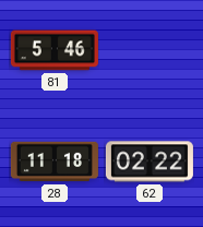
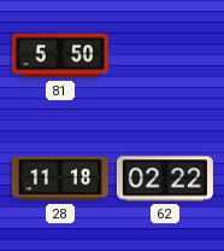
81: 5:46 -> 5:50
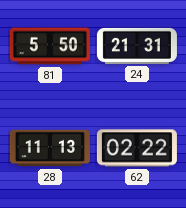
24: none -> 21:31
28: 11:18 -> 11:13
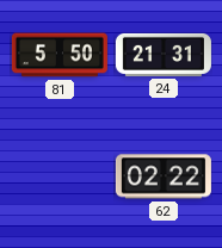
28: 11:13 -> none
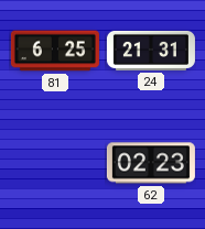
81: 5:50 -> 6:25
62: 02:22 -> 02:23
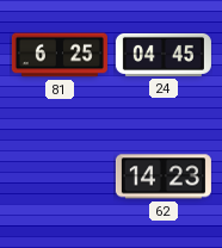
24: 21:31 -> 04:45
62: 02:23 -> 14:23
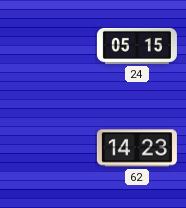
81: 6:25 -> none
24: 04:45 -> 05:15
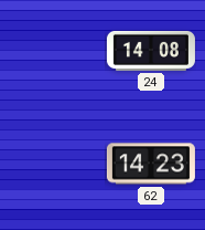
24: 05:15 -> 14:08
